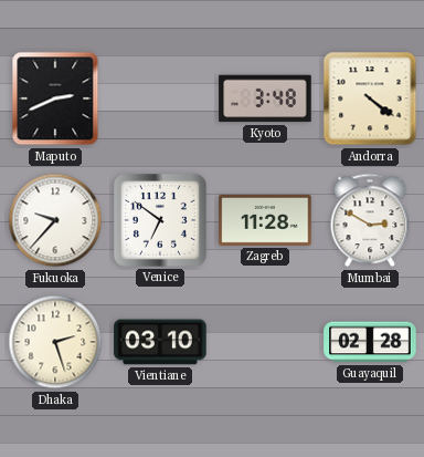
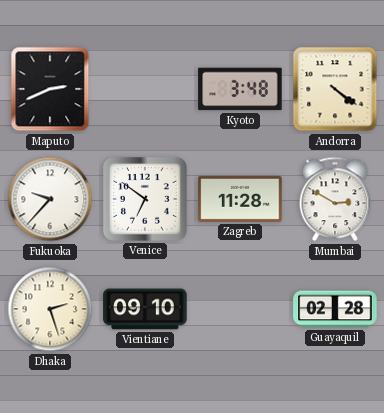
Vientiane: 03:10 -> 09:10
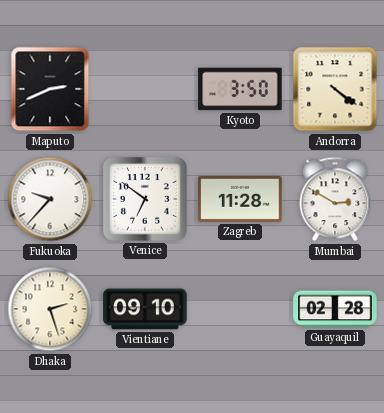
Kyoto: 3:48 -> 3:50
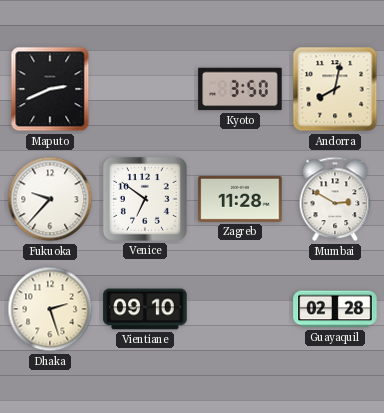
Andorra: 4:21 -> 8:02
